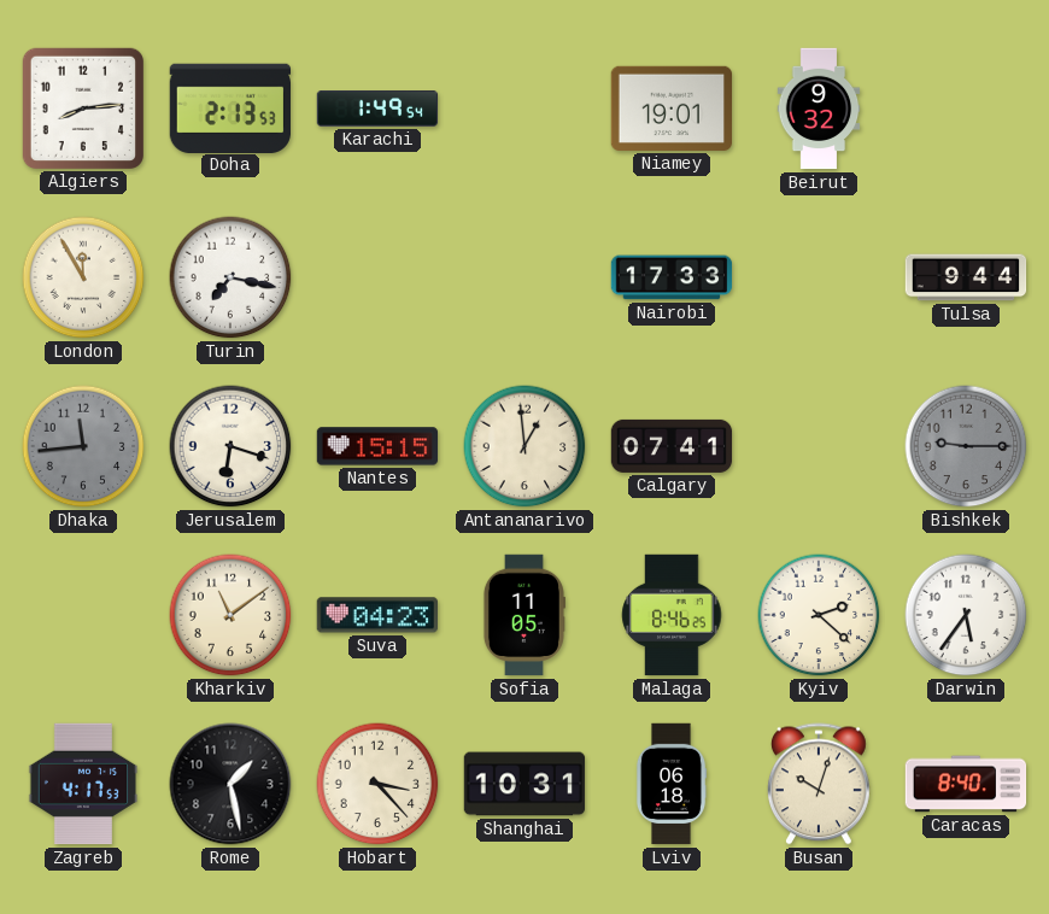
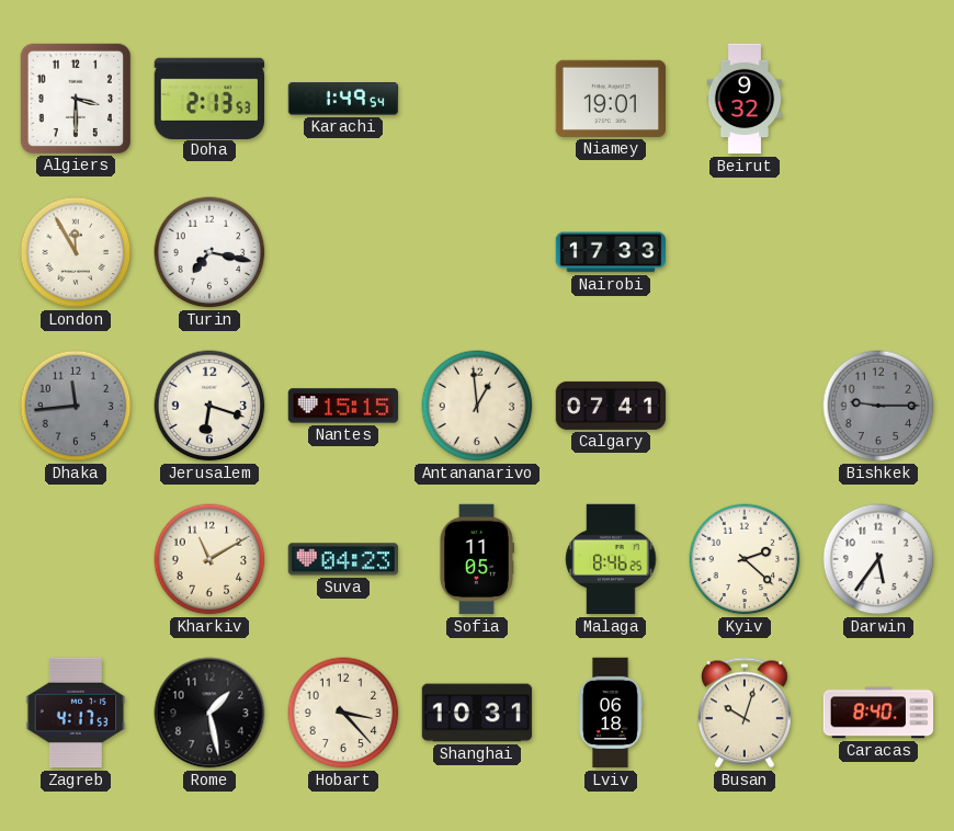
Algiers: 8:14 -> 3:30
Tulsa: 9:44 -> none
Kharkiv: 11:09 -> 11:10
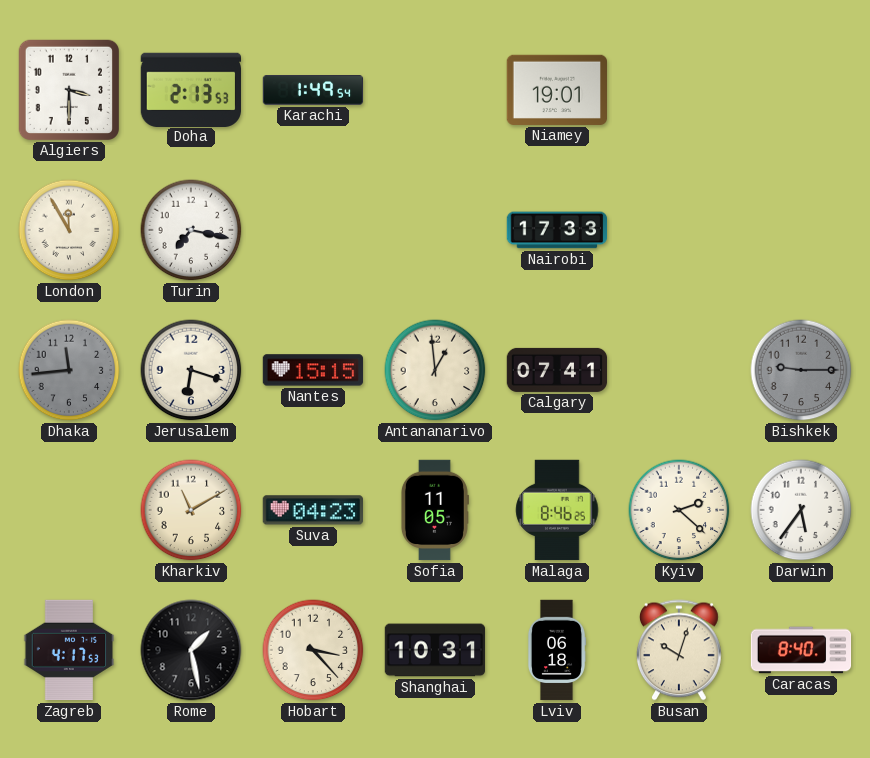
Beirut: 9:32 -> none
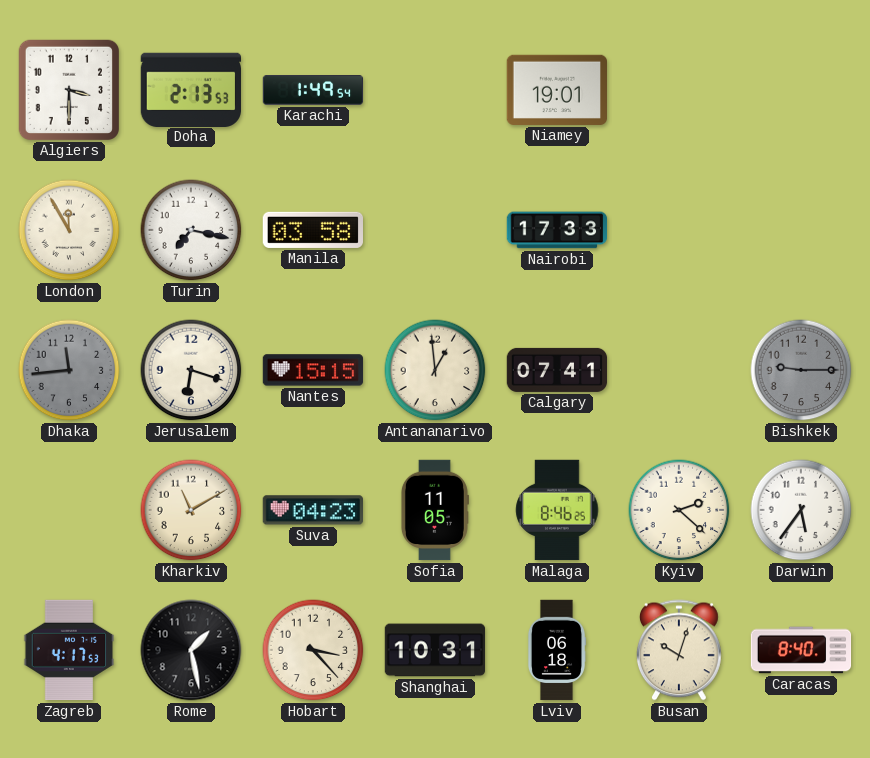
Manila: none -> 03:58
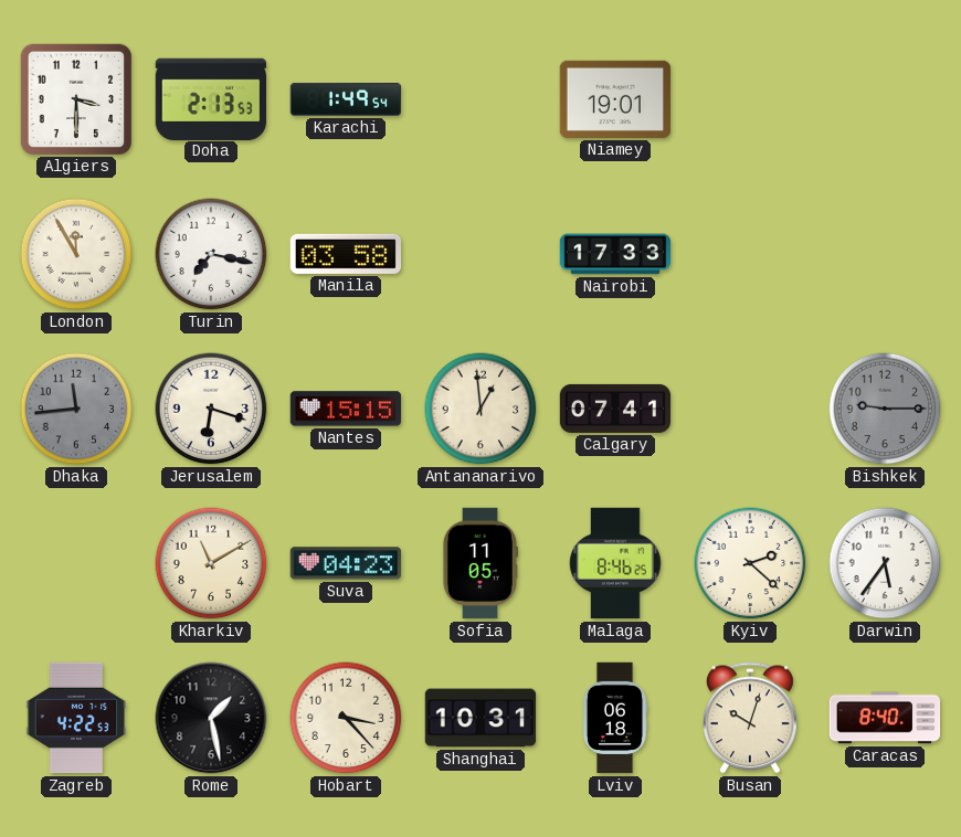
Zagreb: 4:17 -> 4:22
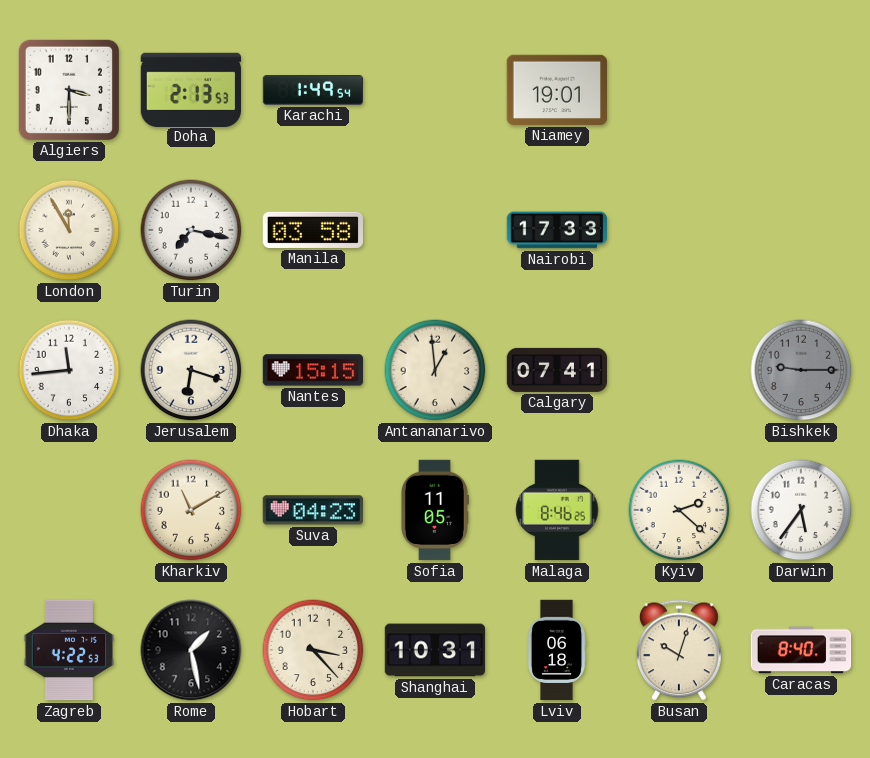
Dhaka dial: grey -> white
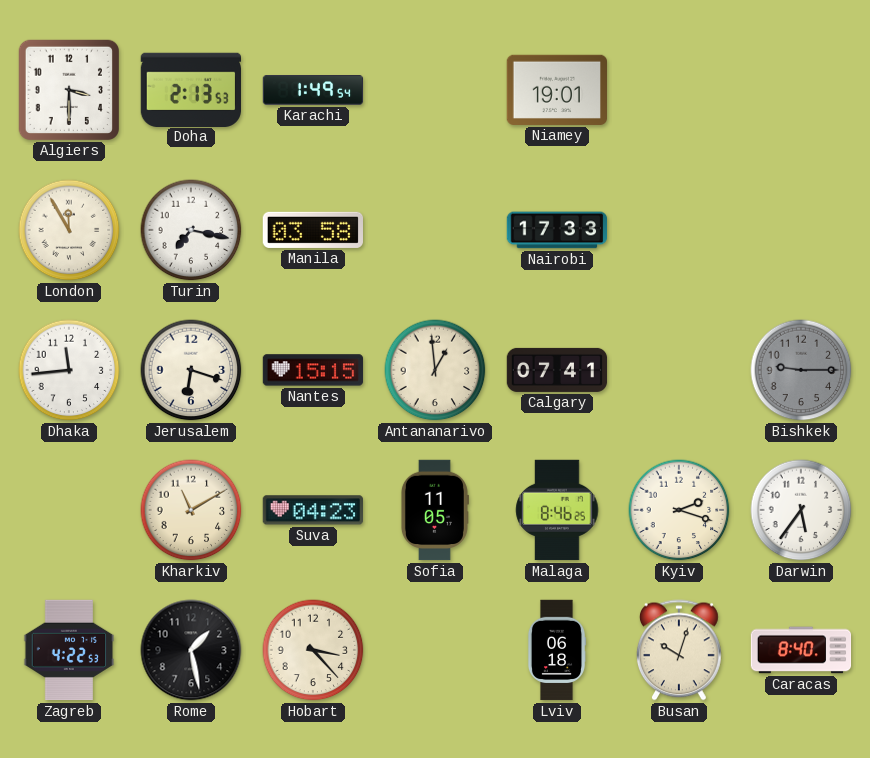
Kyiv: 2:22 -> 2:18
Shanghai: 10:31 -> none
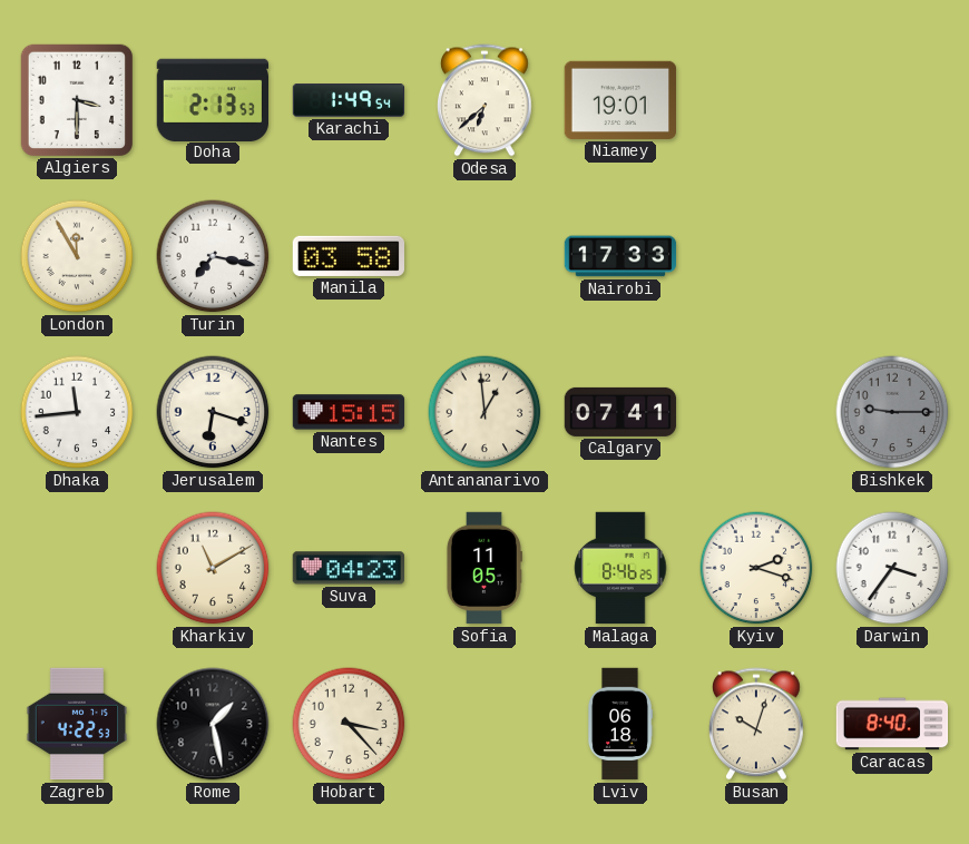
Odesa: none -> 6:38
Darwin: 5:36 -> 3:36
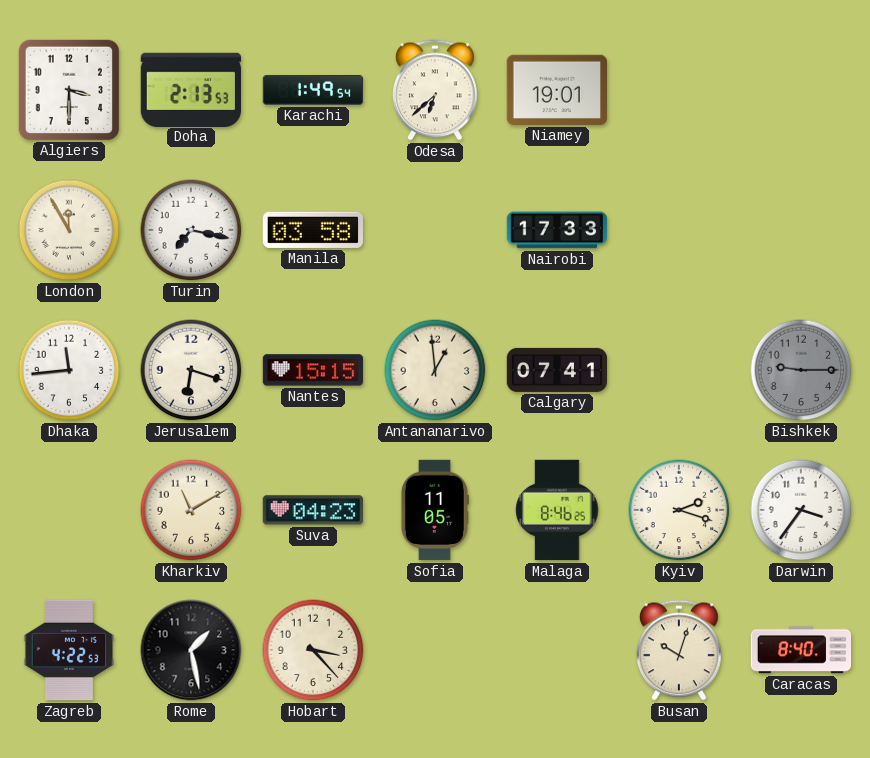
Lviv: 06:18 -> none
